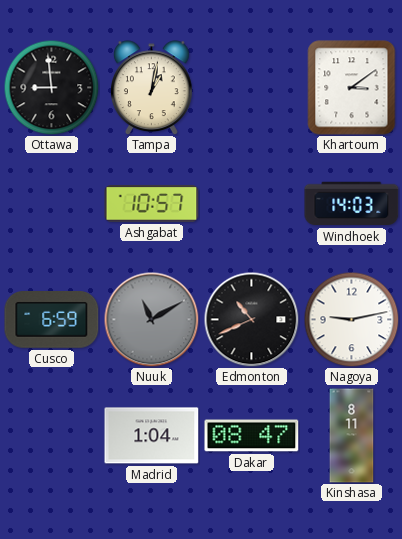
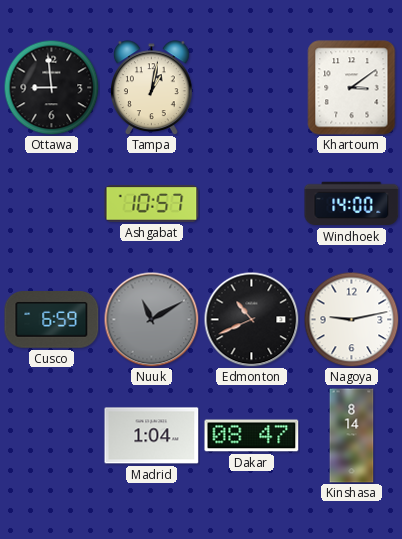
Windhoek: 14:03 -> 14:00
Kinshasa: 8:11 -> 8:14
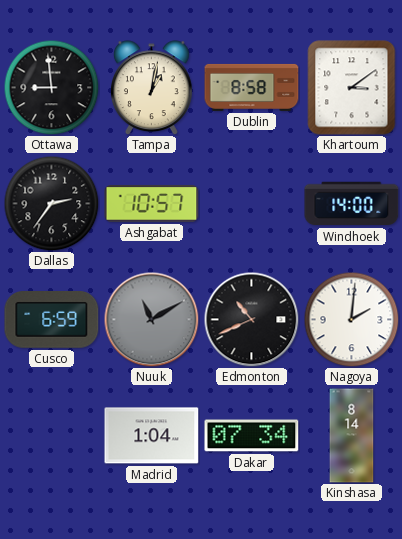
Dublin: none -> 8:58
Dallas: none -> 2:36
Nagoya: 9:13 -> 2:01
Dakar: 08:47 -> 07:34
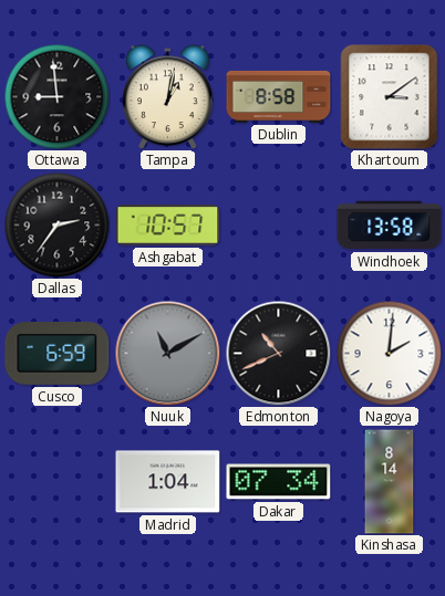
Windhoek: 14:00 -> 13:58
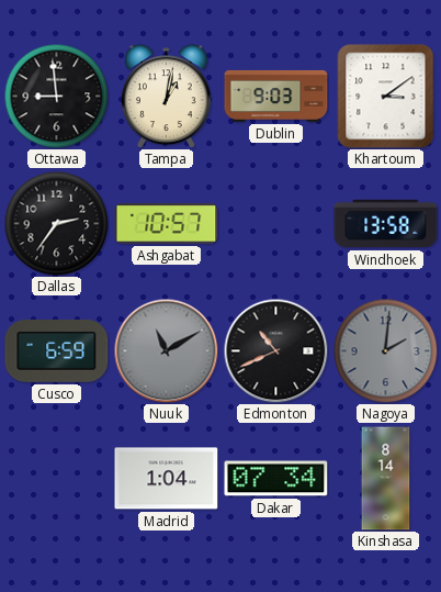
Dublin: 8:58 -> 9:03
Nagoya dial: white -> grey
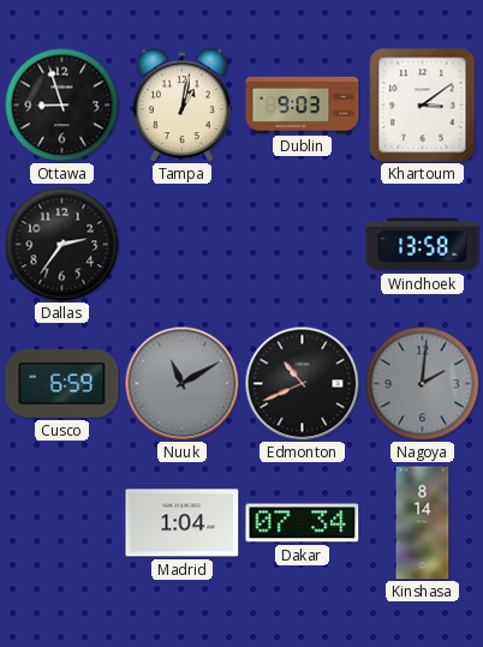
Ottawa: 8:59 -> 8:57
Ashgabat: 10:57 -> none
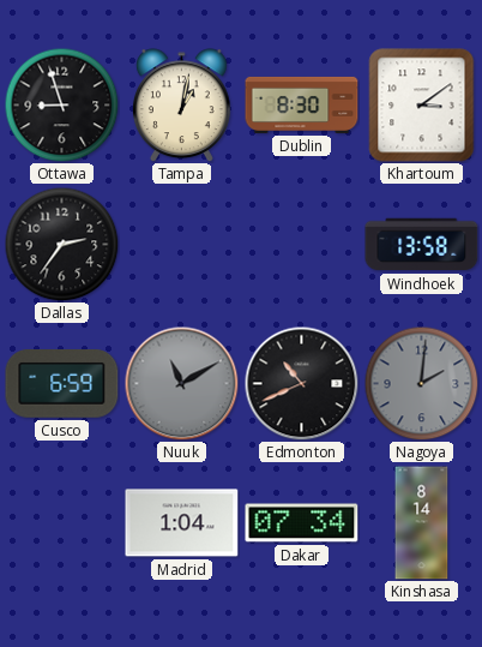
Dublin: 9:03 -> 8:30
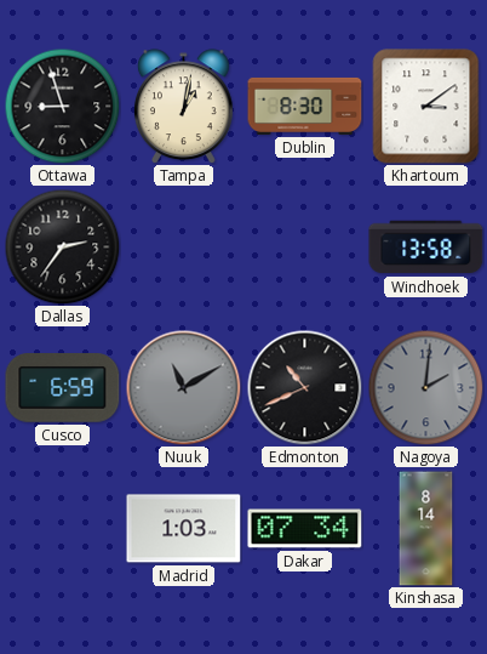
Madrid: 1:04 -> 1:03
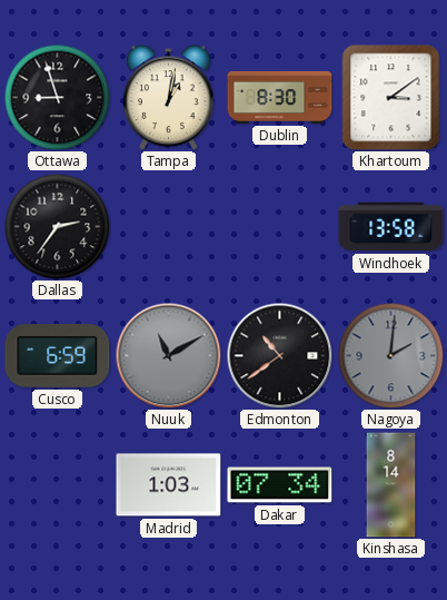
Edmonton: 10:41 -> 10:39
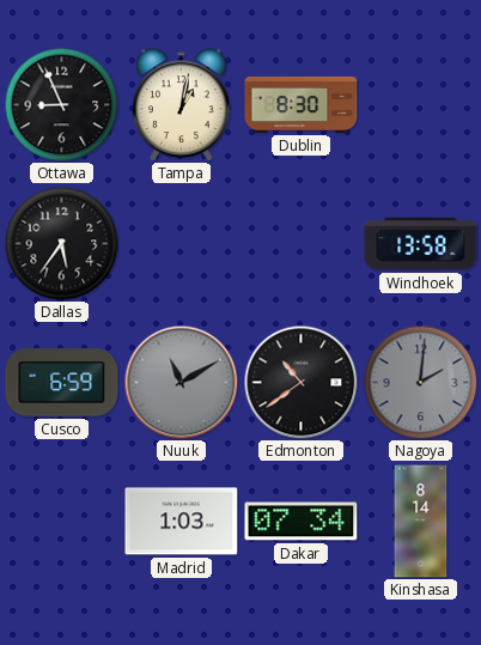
Ottawa: 8:57 -> 8:56
Khartoum: 3:09 -> none
Dallas: 2:36 -> 5:36
